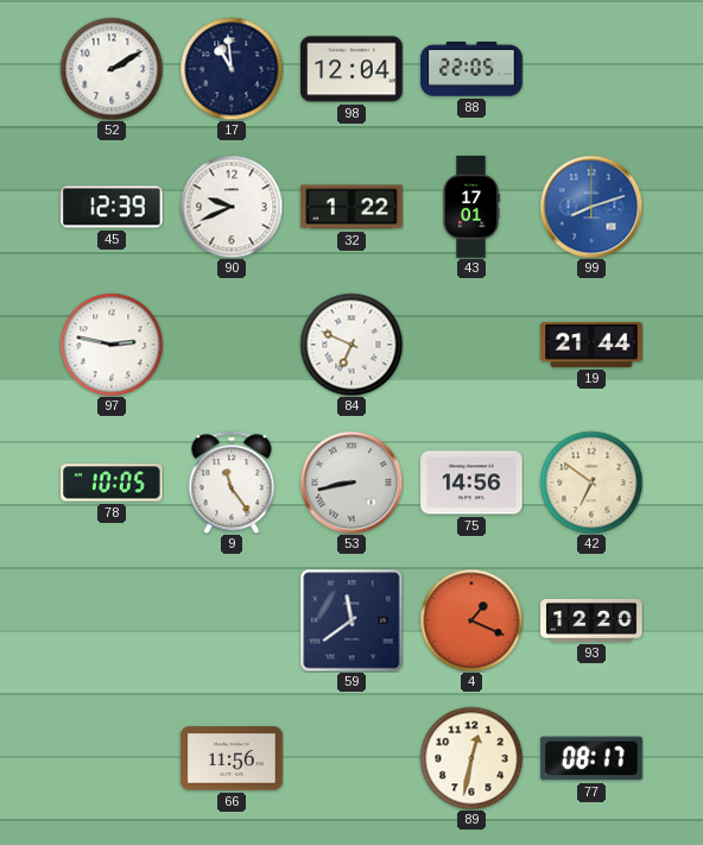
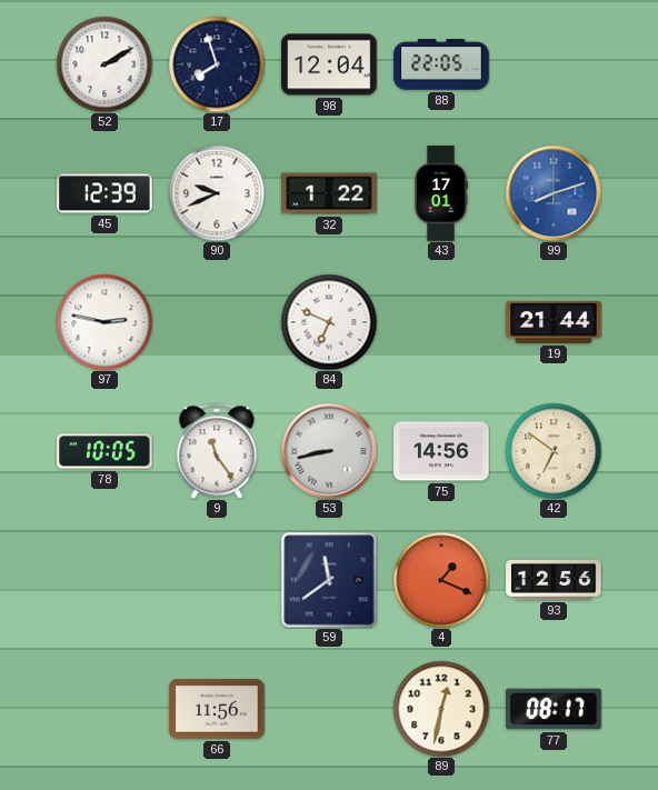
17: 10:59 -> 7:57
93: 12:20 -> 12:56
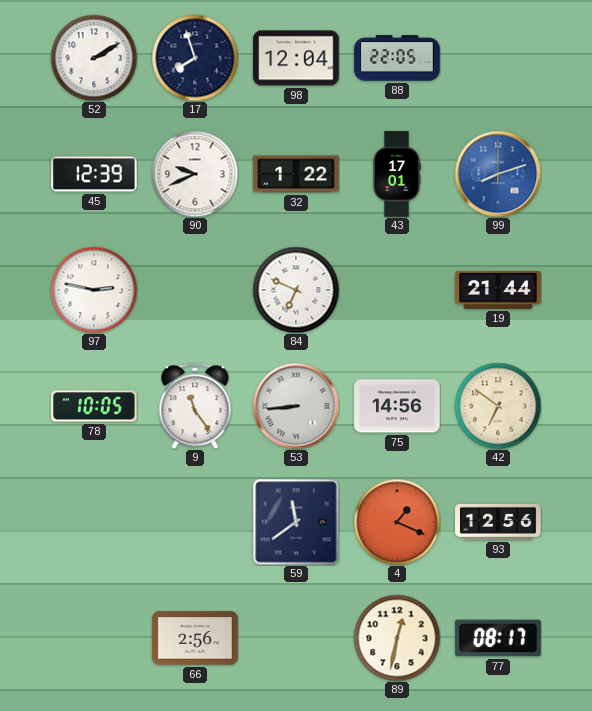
53: 8:43 -> 8:44
66: 11:56 -> 2:56
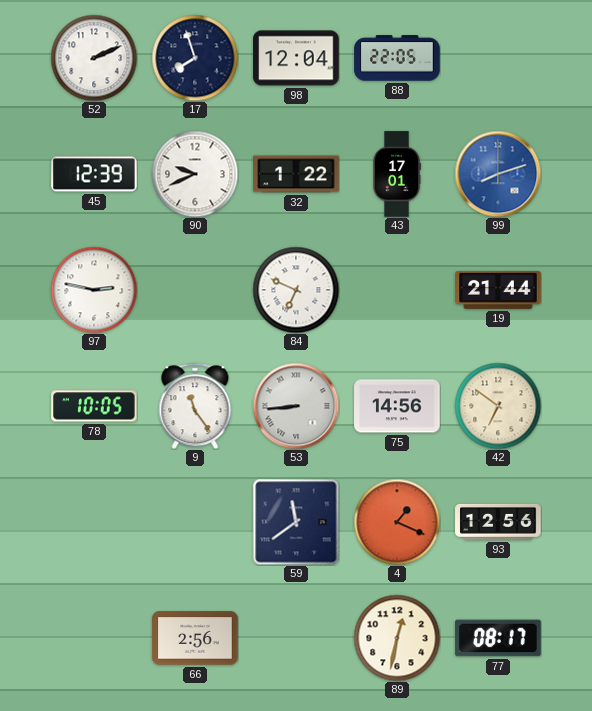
52: 2:10 -> 2:11
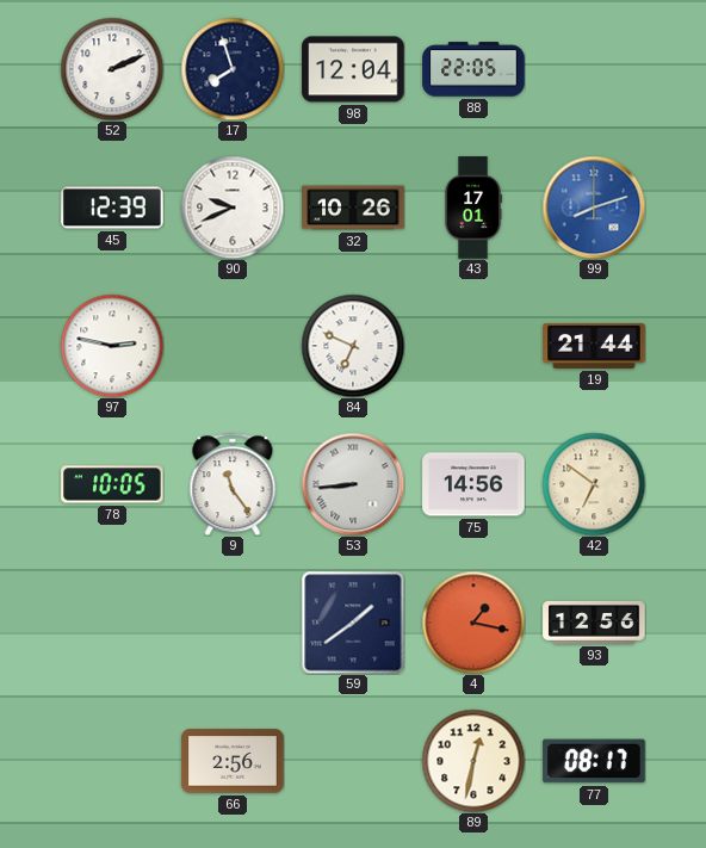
32: 1:22 -> 10:26
59: 11:39 -> 1:39
4: 1:19 -> 1:17
